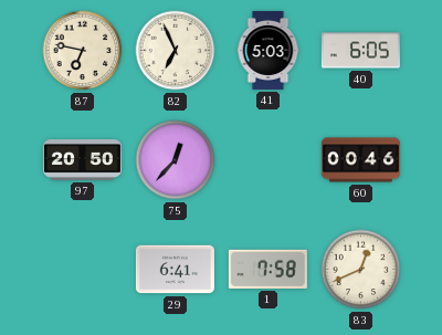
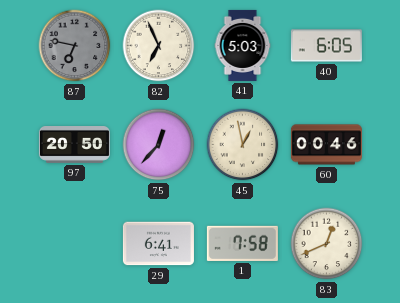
87 dial: cream -> grey
45: none -> 12:58
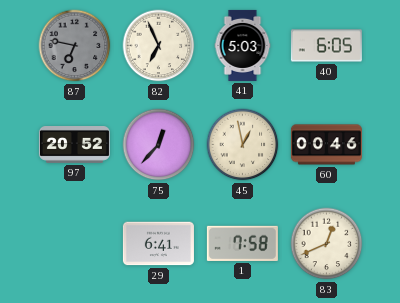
97: 20:50 -> 20:52
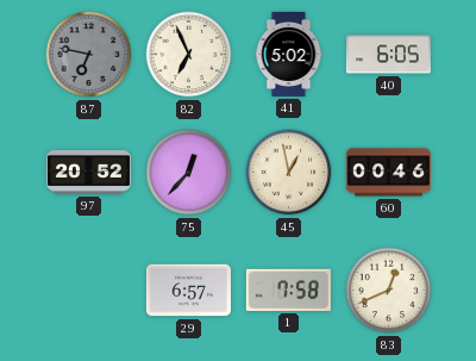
41: 5:03 -> 5:02
29: 6:41 -> 6:57
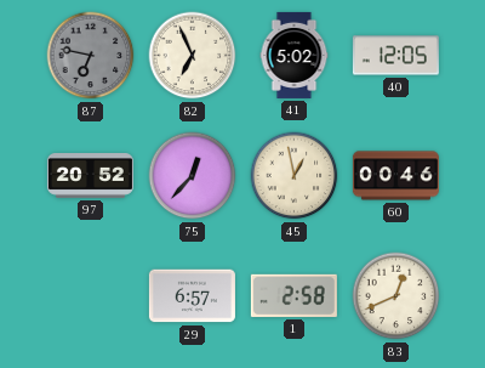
40: 6:05 -> 12:05
1: 7:58 -> 2:58
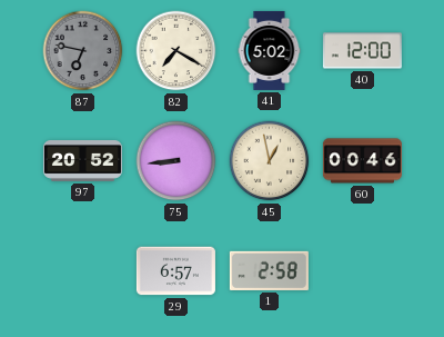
82: 6:56 -> 7:20
40: 12:05 -> 12:00
75: 12:37 -> 8:44
83: 12:41 -> none
